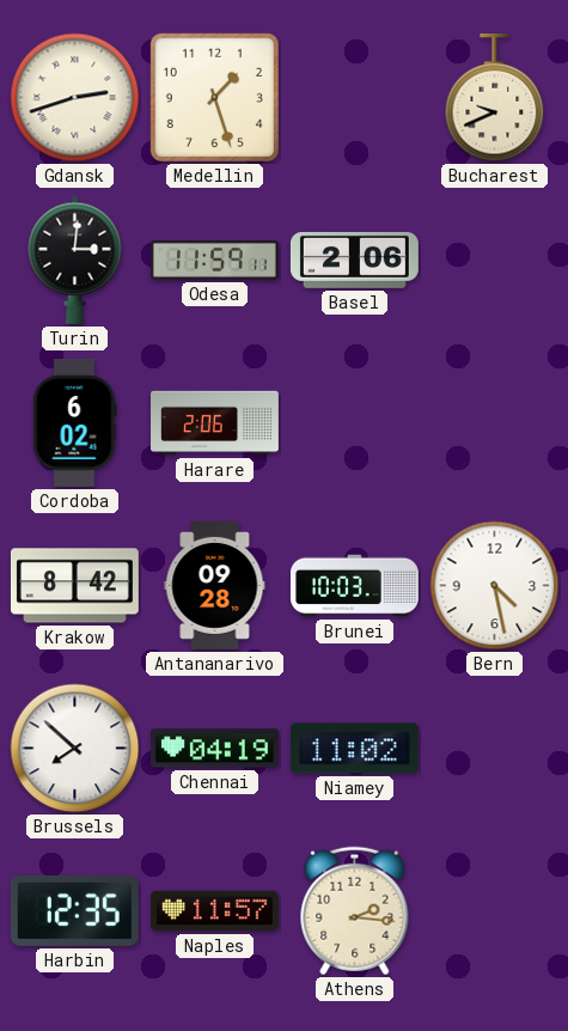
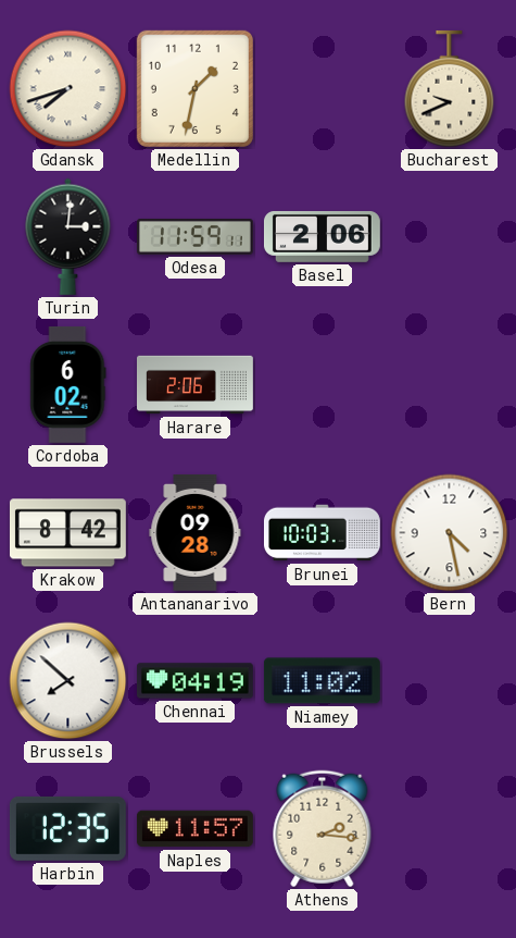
Gdansk: 2:42 -> 7:42
Medellin: 1:27 -> 1:32
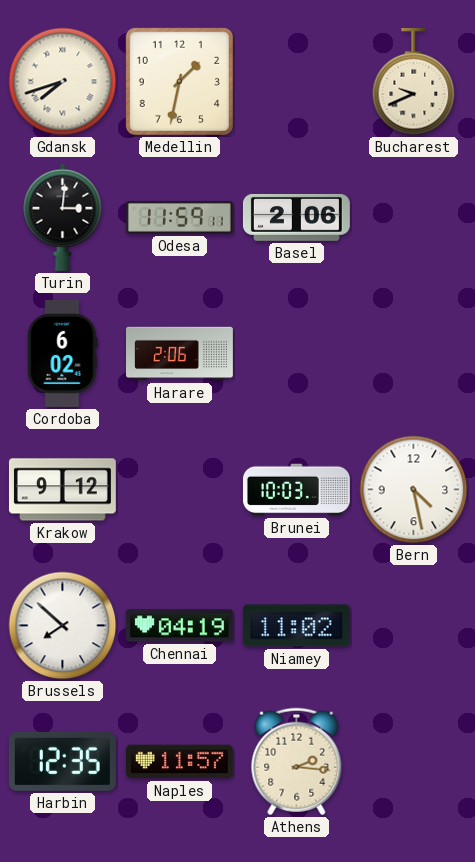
Krakow: 8:42 -> 9:12
Antananarivo: 09:28 -> none
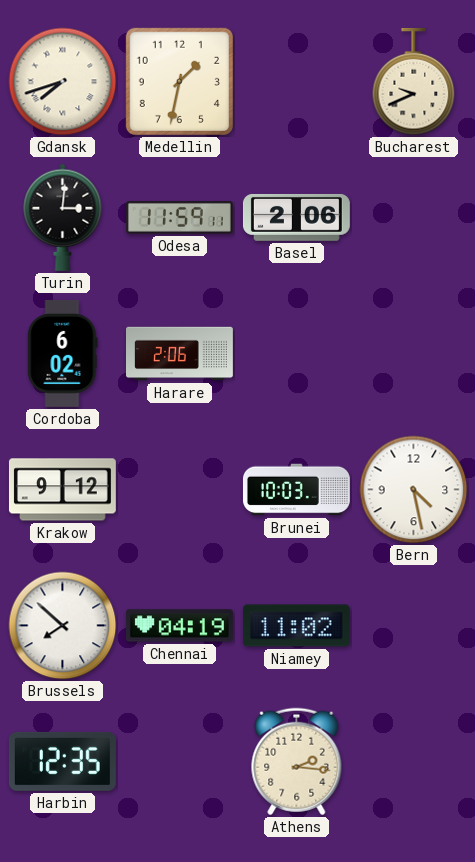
Naples: 11:57 -> none
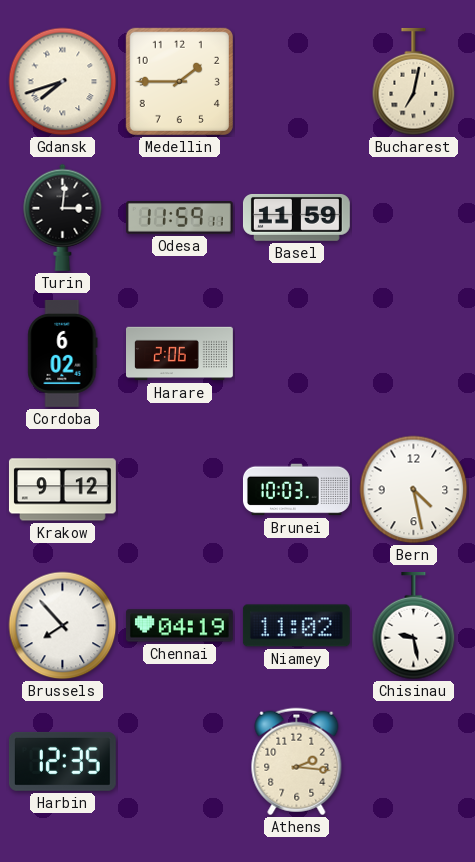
Medellin: 1:32 -> 1:45
Bucharest: 9:41 -> 7:02
Basel: 2:06 -> 11:59
Brussels: 7:52 -> 7:53
Chisinau: none -> 9:28
